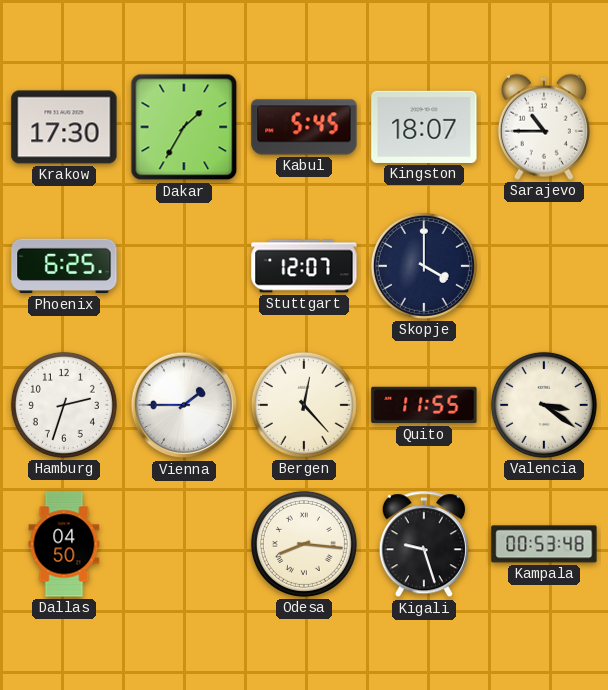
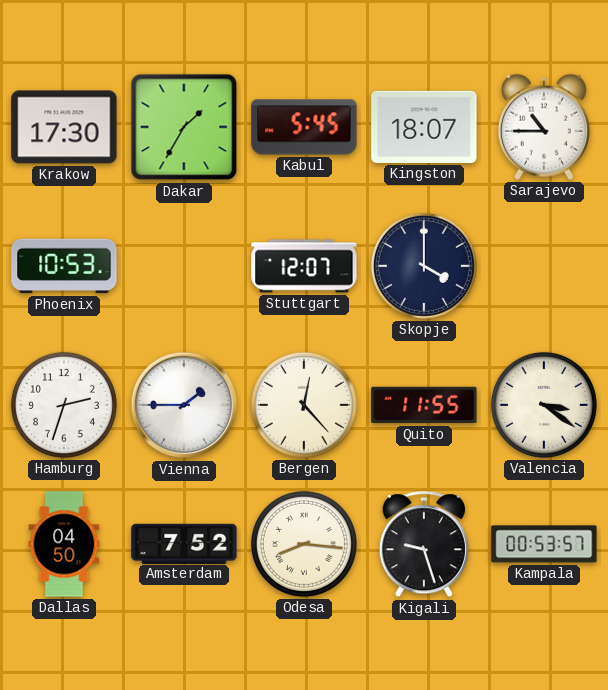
Phoenix: 6:25 -> 10:53
Amsterdam: none -> 7:52
Kampala: 00:53:48 -> 00:53:57
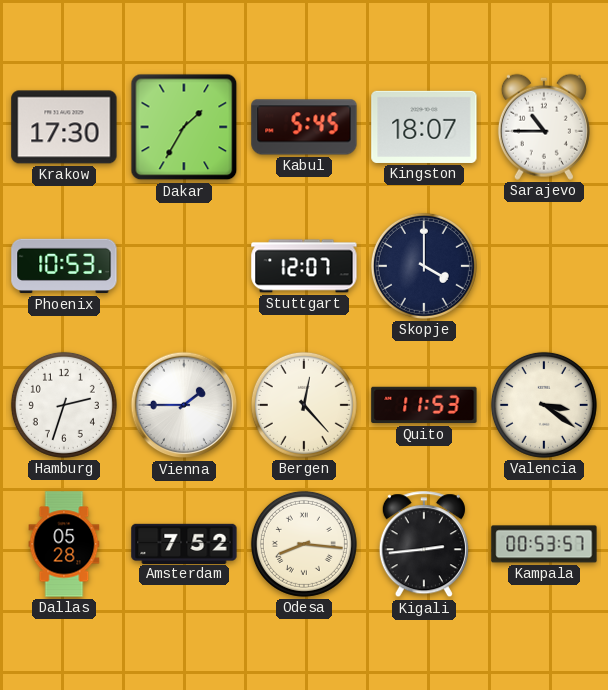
Quito: 11:55 -> 11:53
Dallas: 04:50 -> 05:28
Kigali: 9:27 -> 2:44
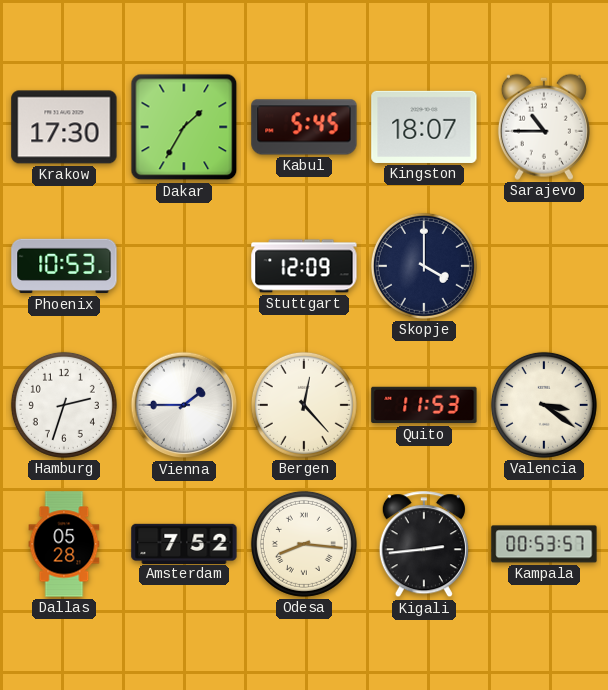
Stuttgart: 12:07 -> 12:09
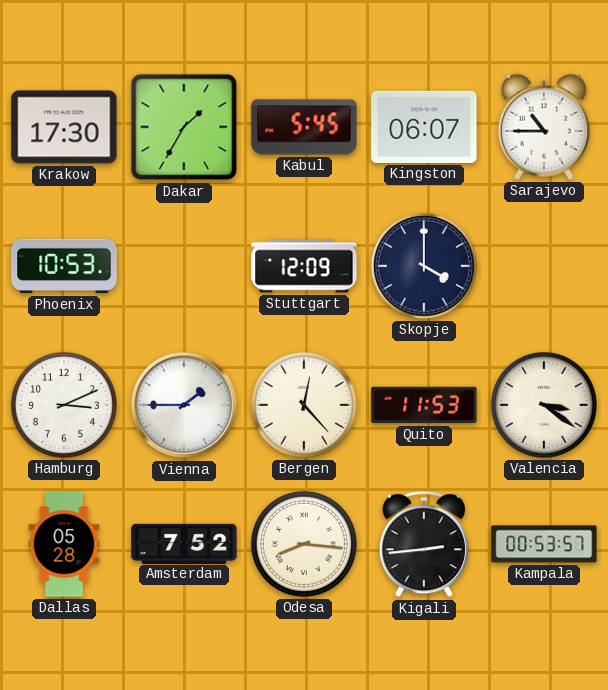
Kingston: 18:07 -> 06:07
Hamburg: 2:33 -> 3:11
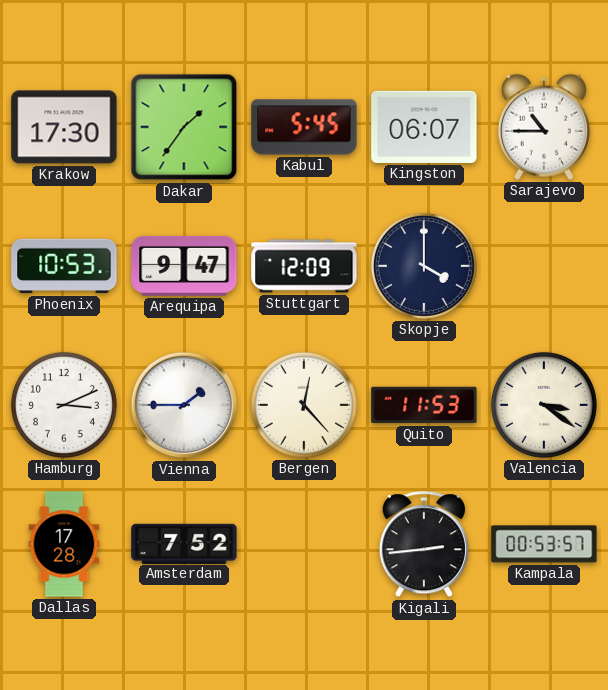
Dakar: 1:35 -> 1:36
Arequipa: none -> 9:47
Dallas: 05:28 -> 17:28
Odesa: 8:16 -> none
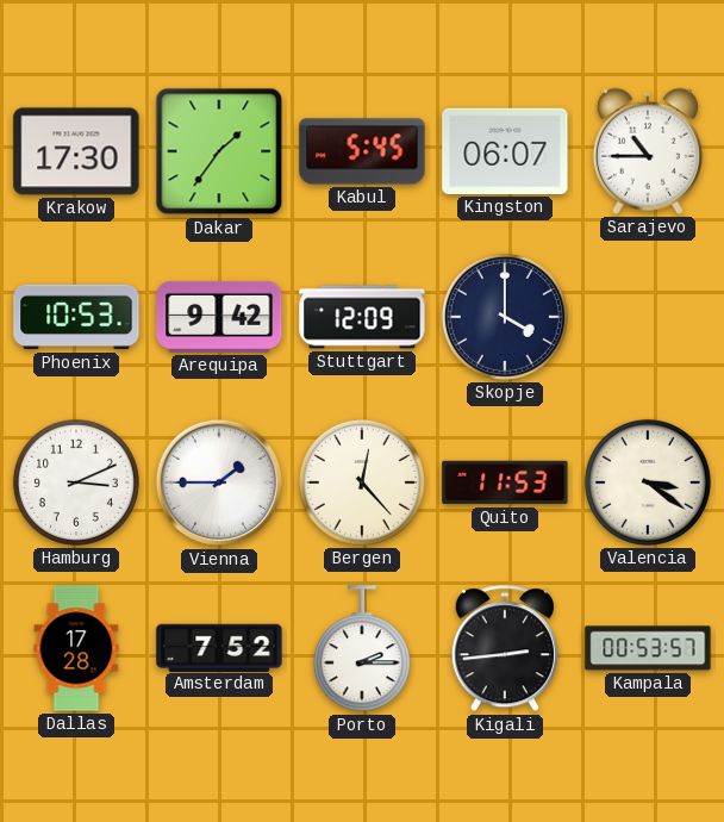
Arequipa: 9:47 -> 9:42
Porto: none -> 2:15
